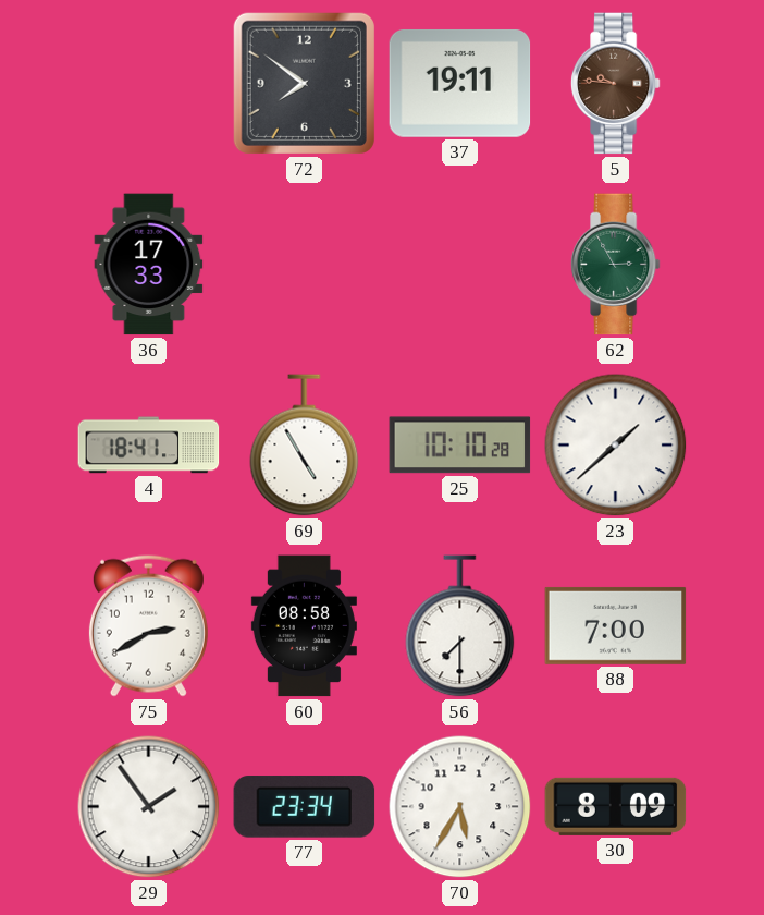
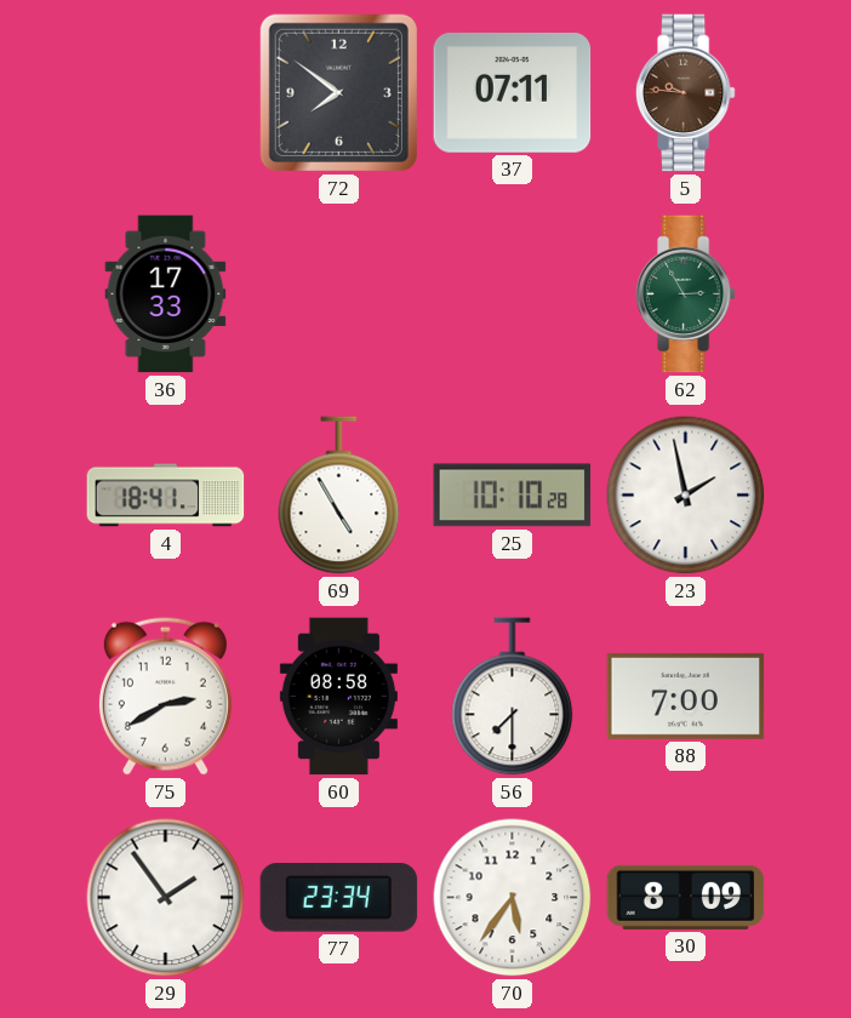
37: 19:11 -> 07:11
23: 1:38 -> 1:58
70: 5:35 -> 5:36
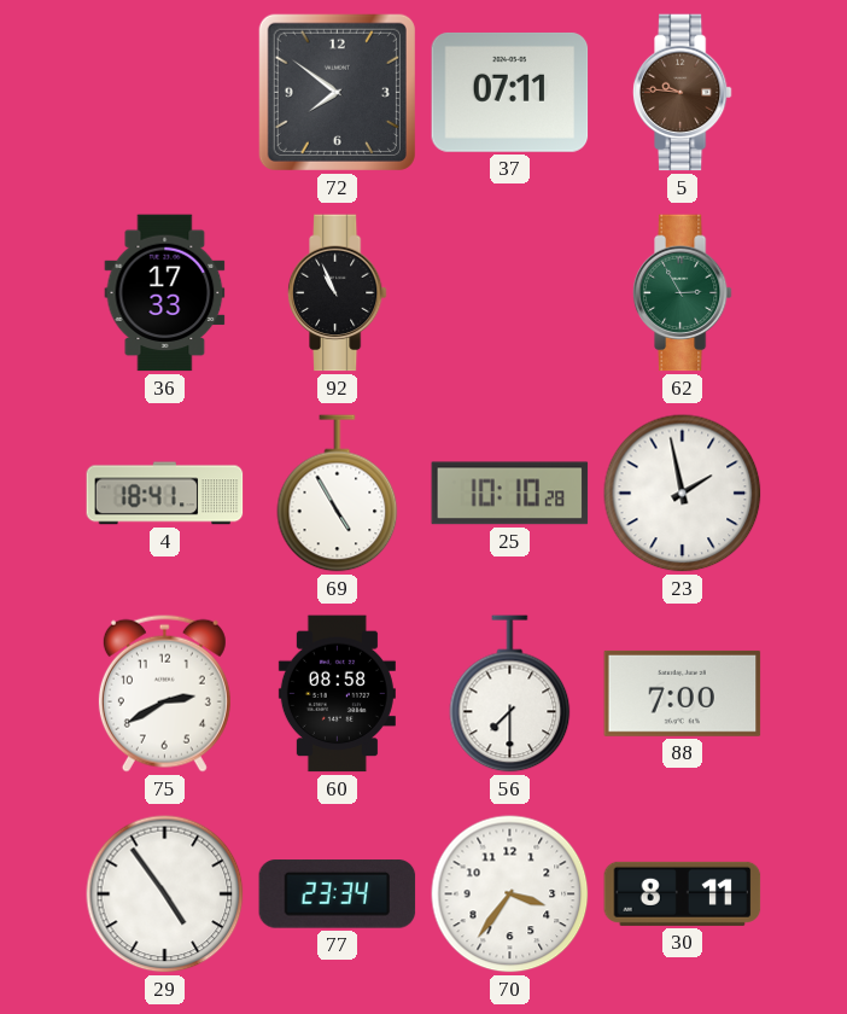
92: none -> 10:56
29: 1:54 -> 4:54
70: 5:36 -> 3:36
30: 8:09 -> 8:11
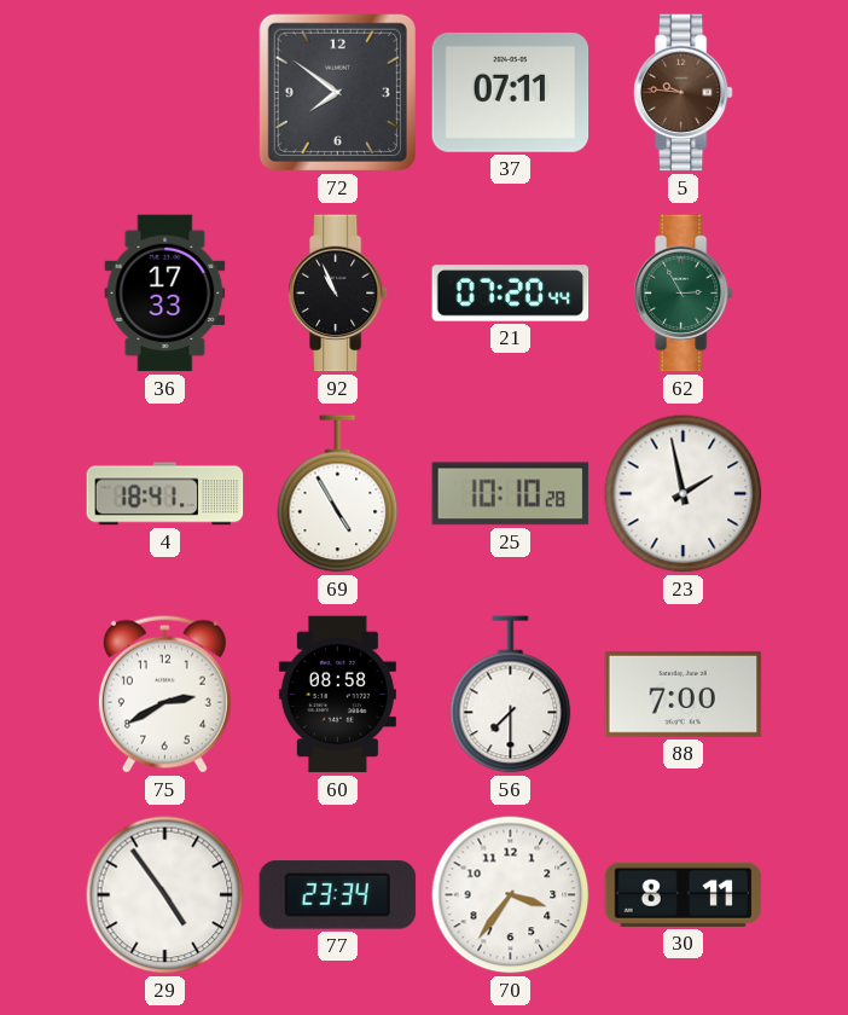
21: none -> 07:20
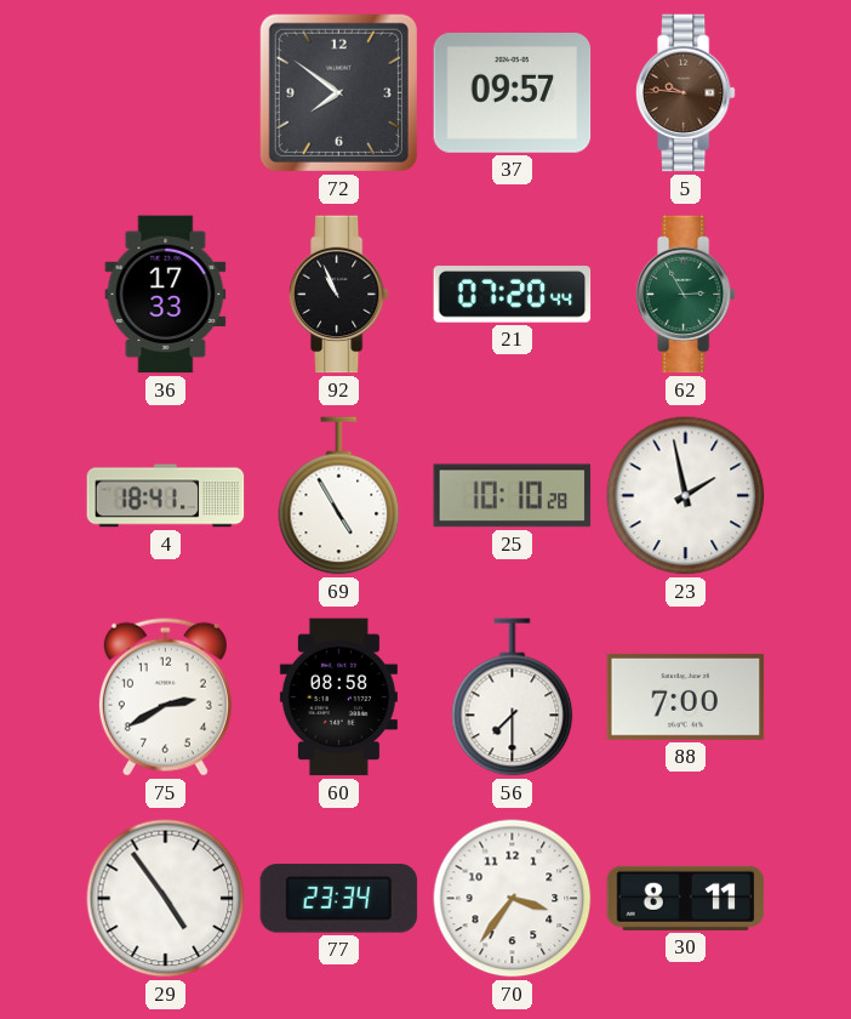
37: 07:11 -> 09:57
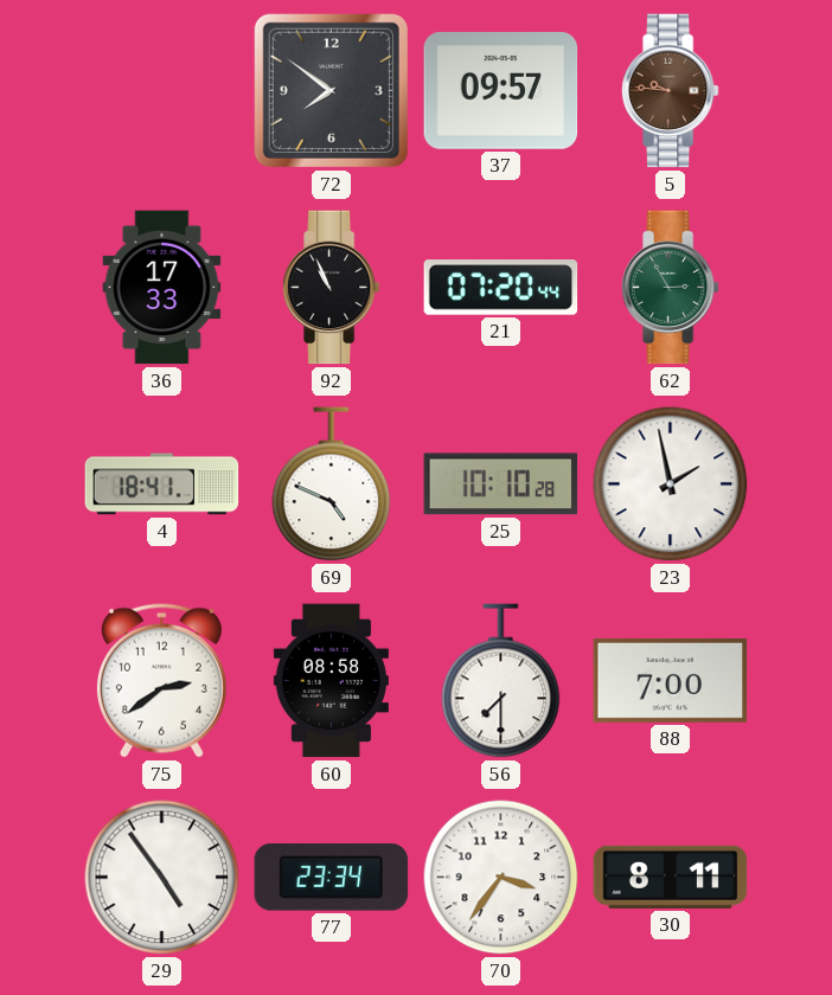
69: 4:55 -> 4:49
75: 2:40 -> 2:39
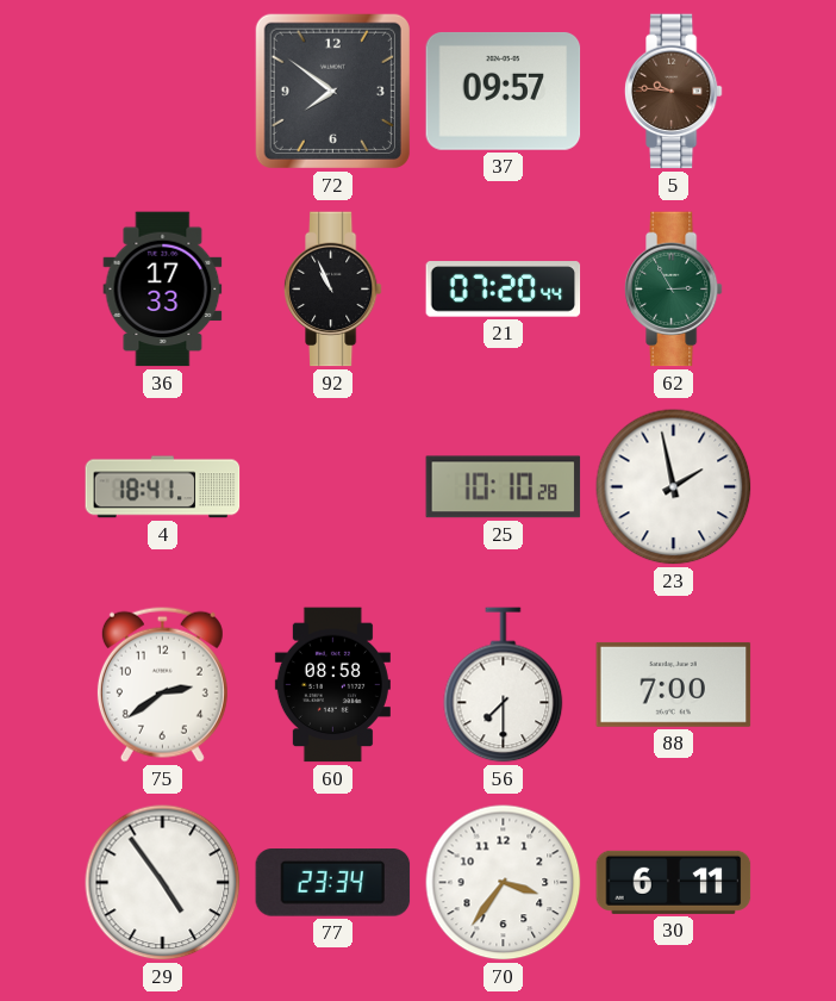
69: 4:49 -> none
30: 8:11 -> 6:11
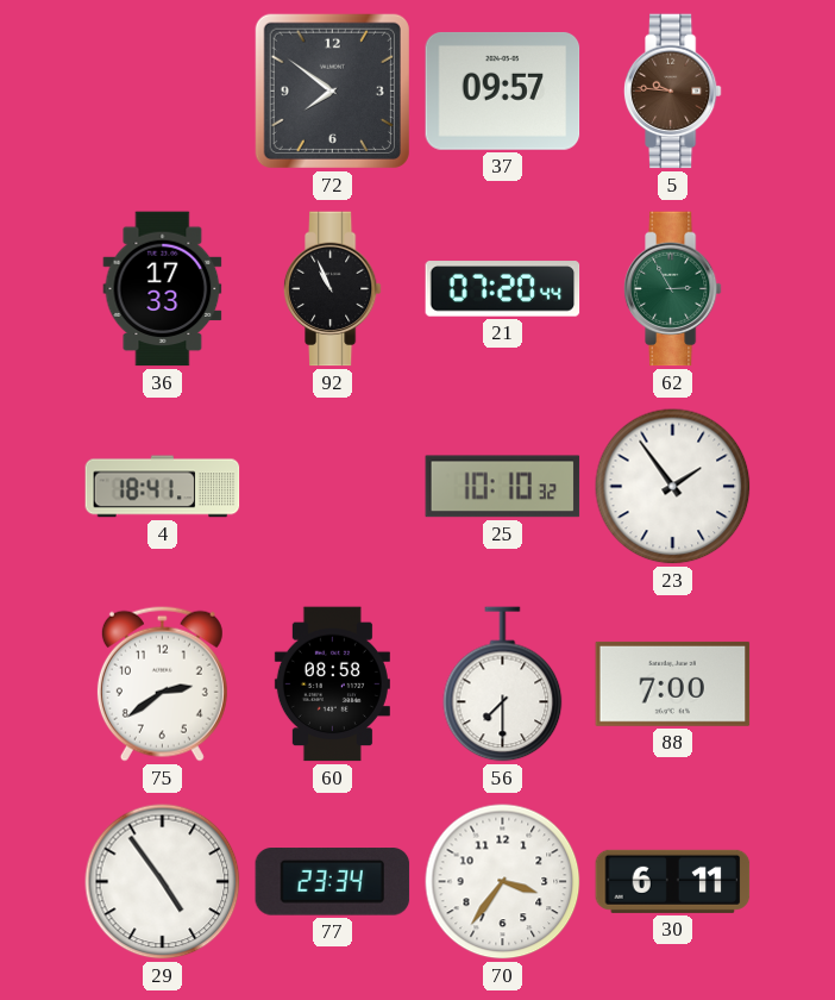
25: 10:10:28 -> 10:10:32
23: 1:58 -> 1:54
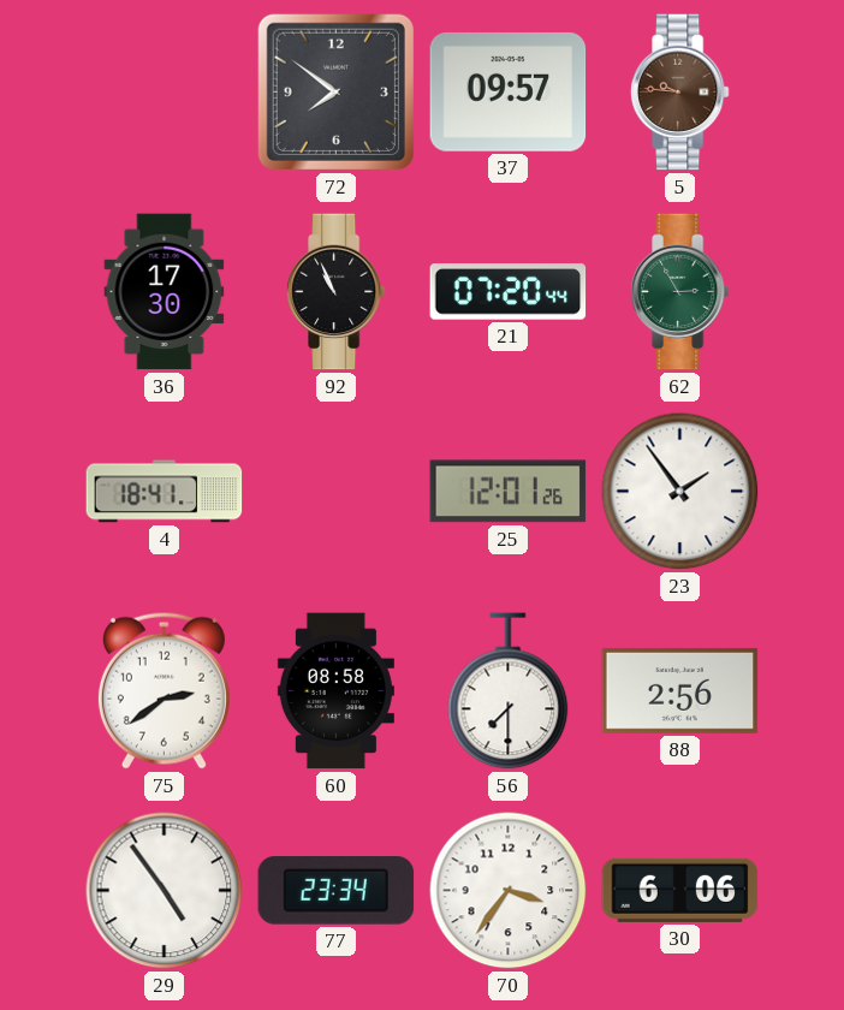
36: 17:33 -> 17:30
25: 10:10 -> 12:01
88: 7:00 -> 2:56
30: 6:11 -> 6:06
